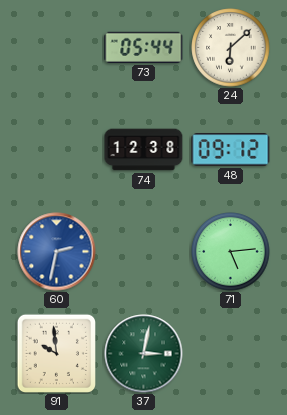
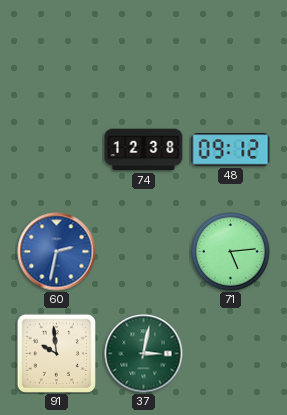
73: 05:44 -> none
24: 6:08 -> none
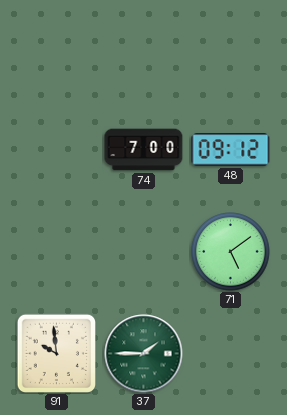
74: 12:38 -> 7:00
60: 2:32 -> none
71: 5:14 -> 5:09
37: 3:02 -> 1:45
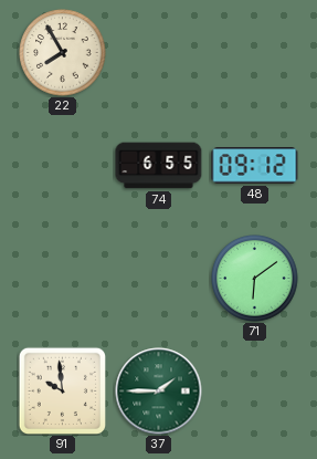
22: none -> 7:55
74: 7:00 -> 6:55
71: 5:09 -> 6:09
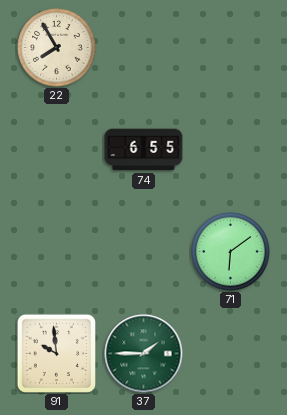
48: 09:12 -> none
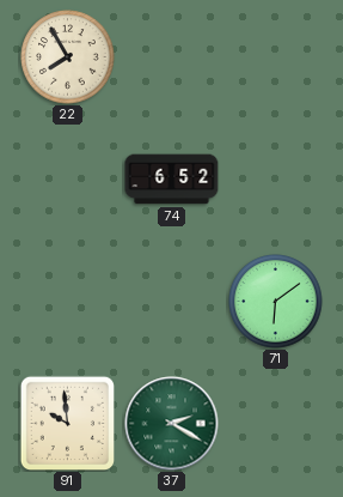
74: 6:55 -> 6:52
37: 1:45 -> 2:20
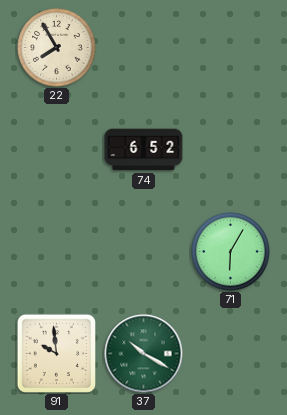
71: 6:09 -> 6:05
37: 2:20 -> 10:20
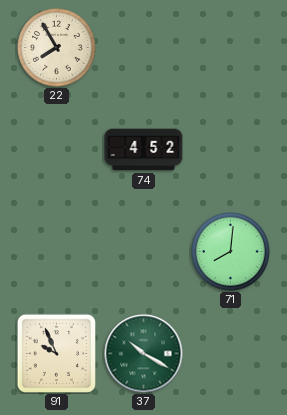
74: 6:52 -> 4:52
71: 6:05 -> 8:01
91: 9:59 -> 9:56
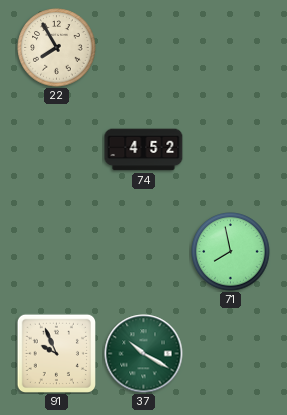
71: 8:01 -> 7:58
